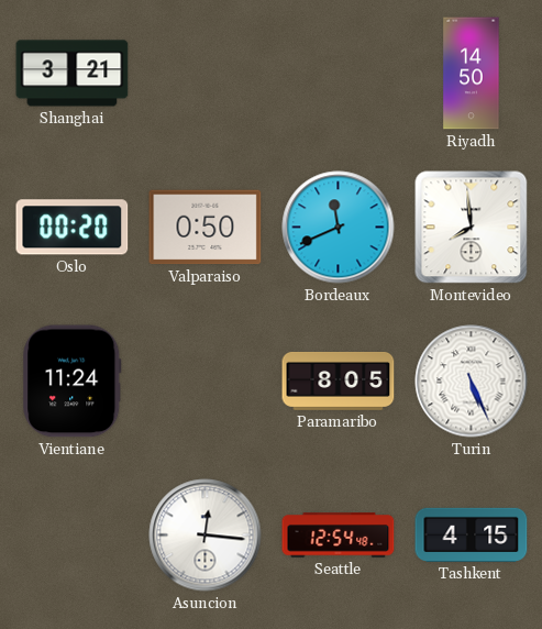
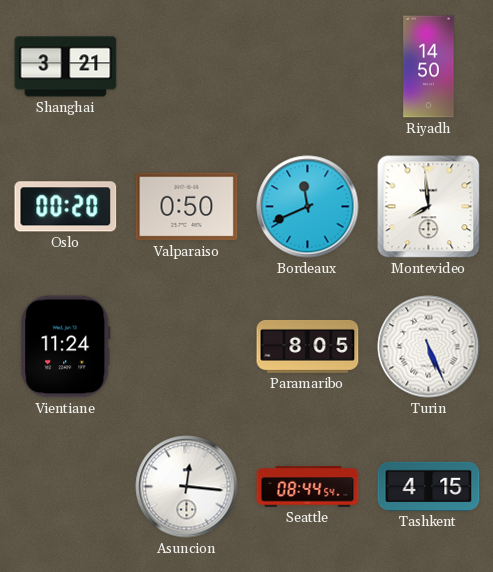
Seattle: 12:54 -> 08:44
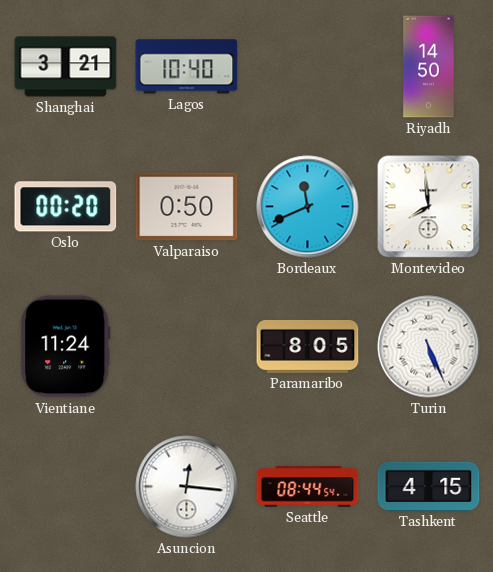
Lagos: none -> 10:40
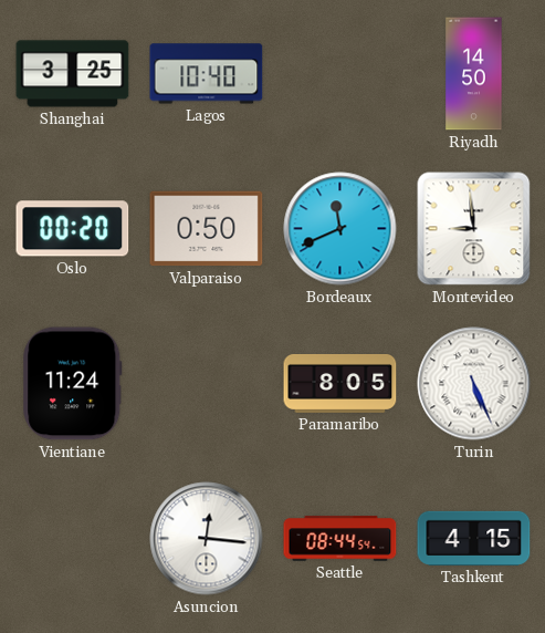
Shanghai: 3:21 -> 3:25
Montevideo: 7:59 -> 8:59
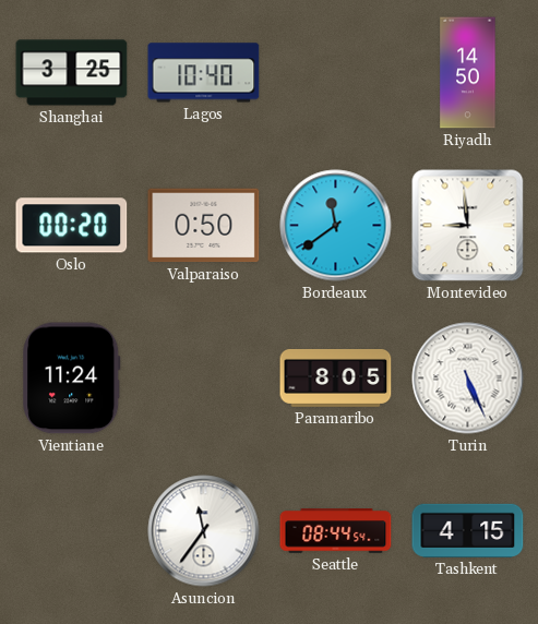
Bordeaux: 11:41 -> 11:39
Asuncion: 12:16 -> 11:36
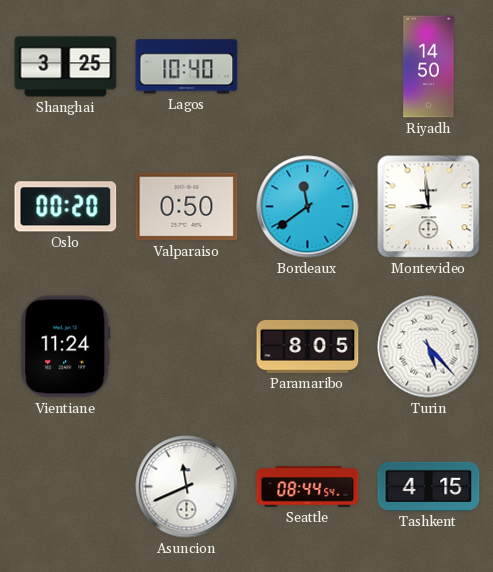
Turin: 5:26 -> 5:23
Asuncion: 11:36 -> 11:41
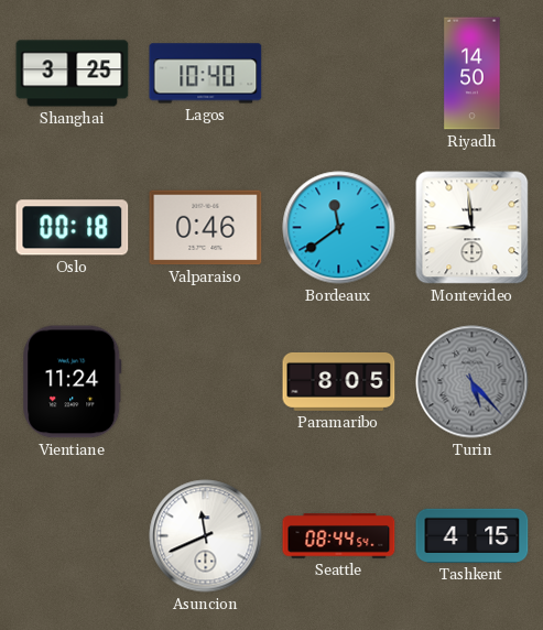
Oslo: 00:20 -> 00:18
Valparaiso: 0:50 -> 0:46
Turin dial: white -> grey
